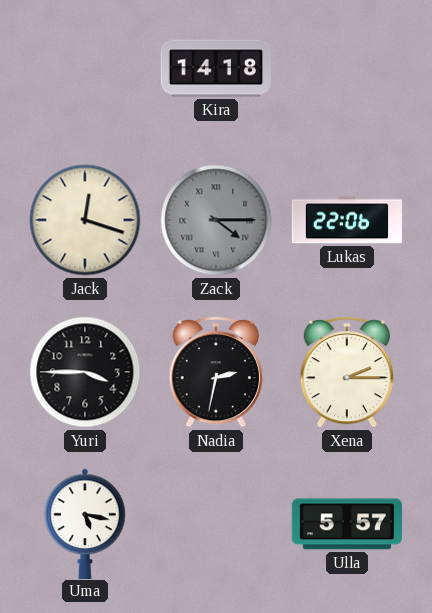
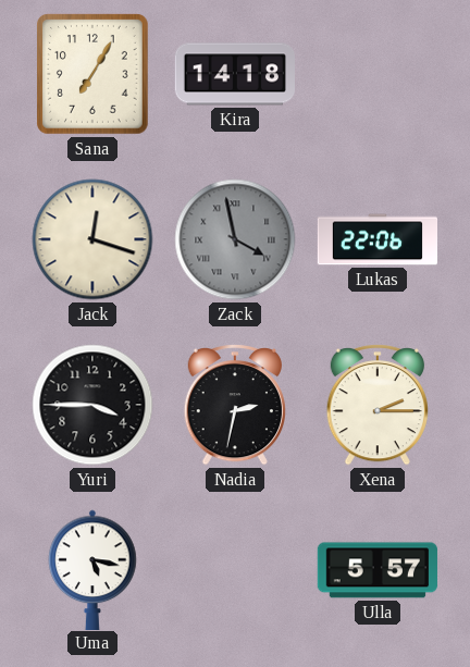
Sana: none -> 7:05
Zack: 4:15 -> 3:58
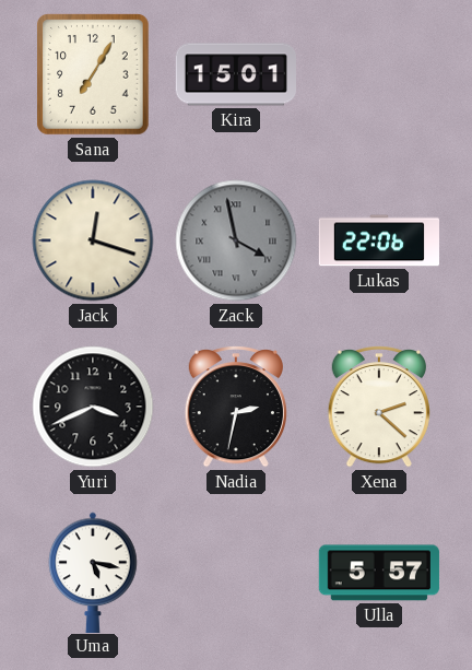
Kira: 14:18 -> 15:01
Yuri: 3:45 -> 3:41
Xena: 2:15 -> 2:22
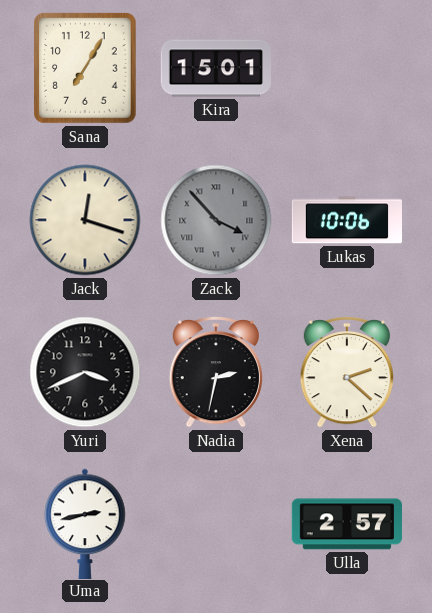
Zack: 3:58 -> 3:53
Lukas: 22:06 -> 10:06
Uma: 5:17 -> 2:43
Ulla: 5:57 -> 2:57
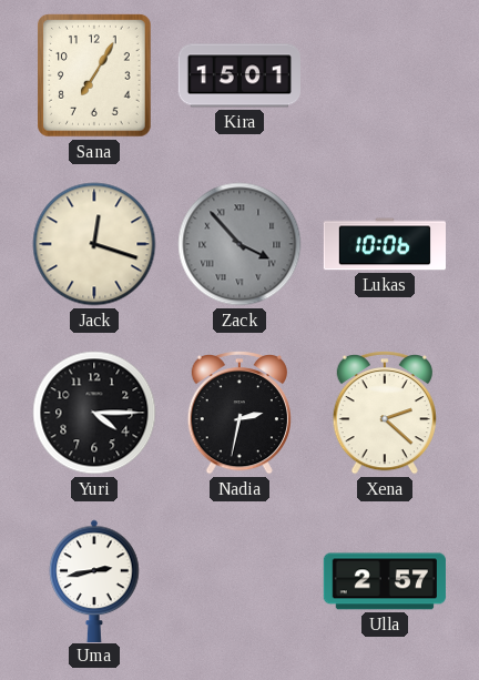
Yuri: 3:41 -> 4:15
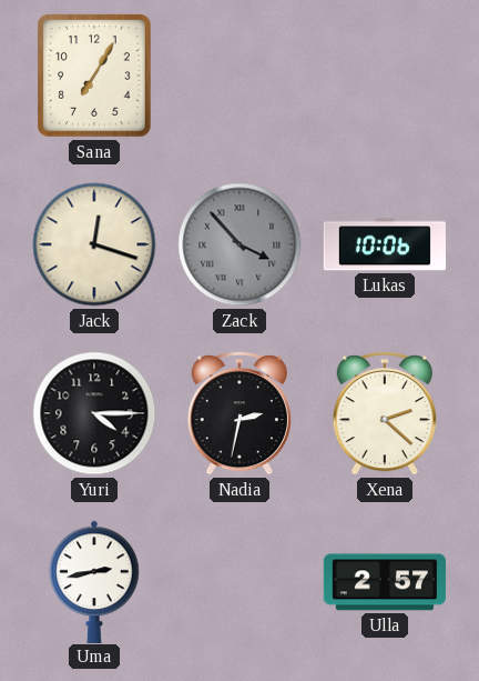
Kira: 15:01 -> none
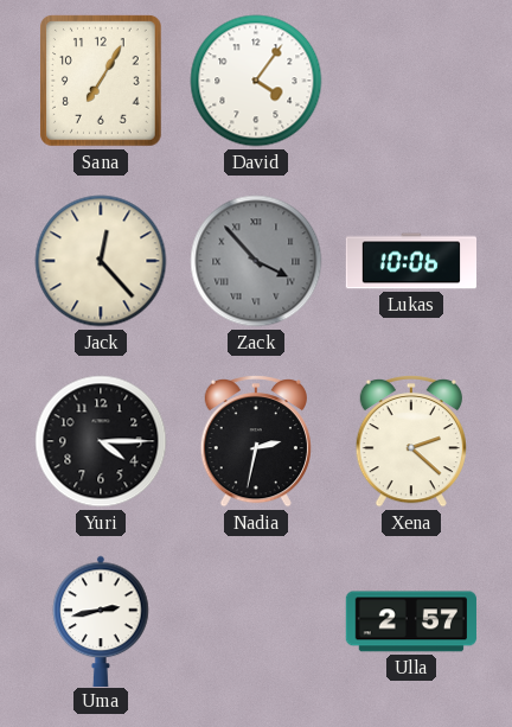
David: none -> 4:06
Jack: 12:18 -> 12:23
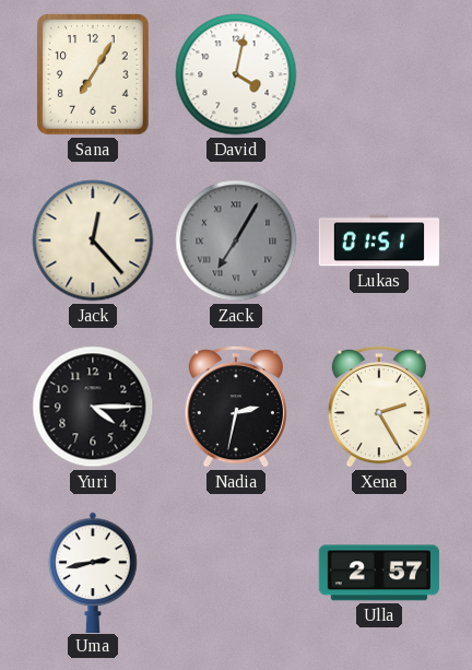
David: 4:06 -> 4:02
Zack: 3:53 -> 7:05
Lukas: 10:06 -> 01:51
Xena: 2:22 -> 2:25
